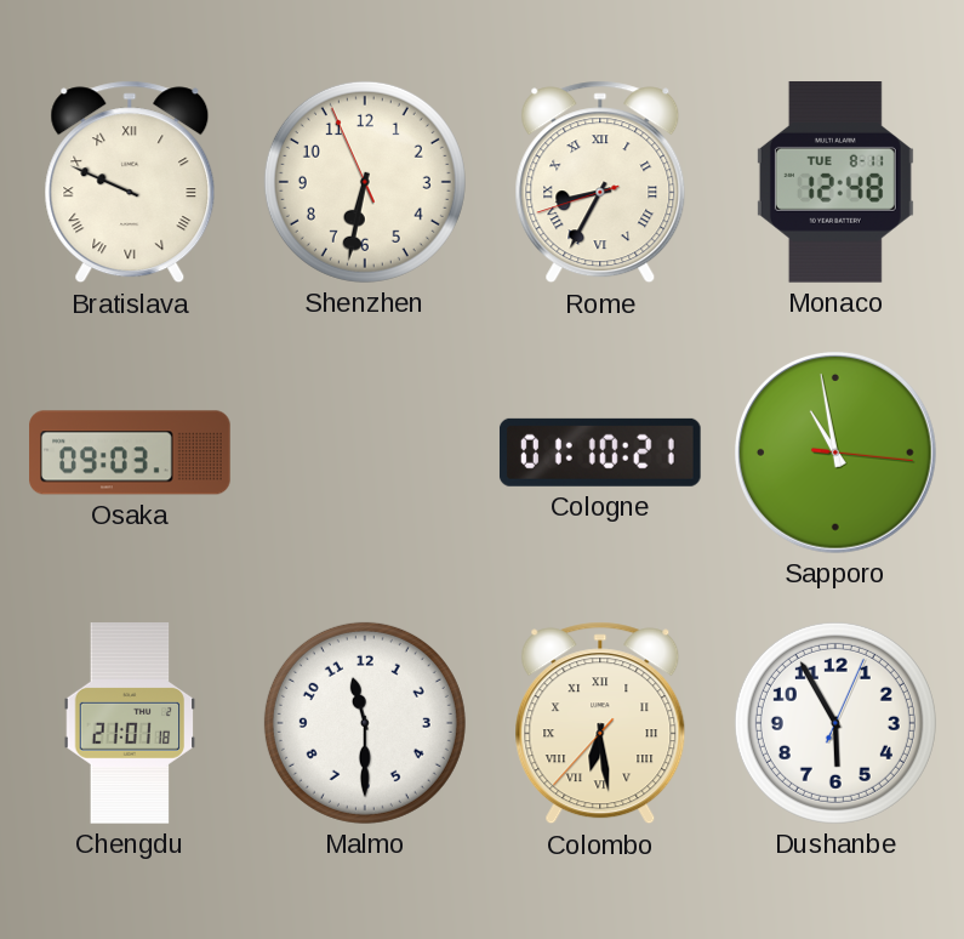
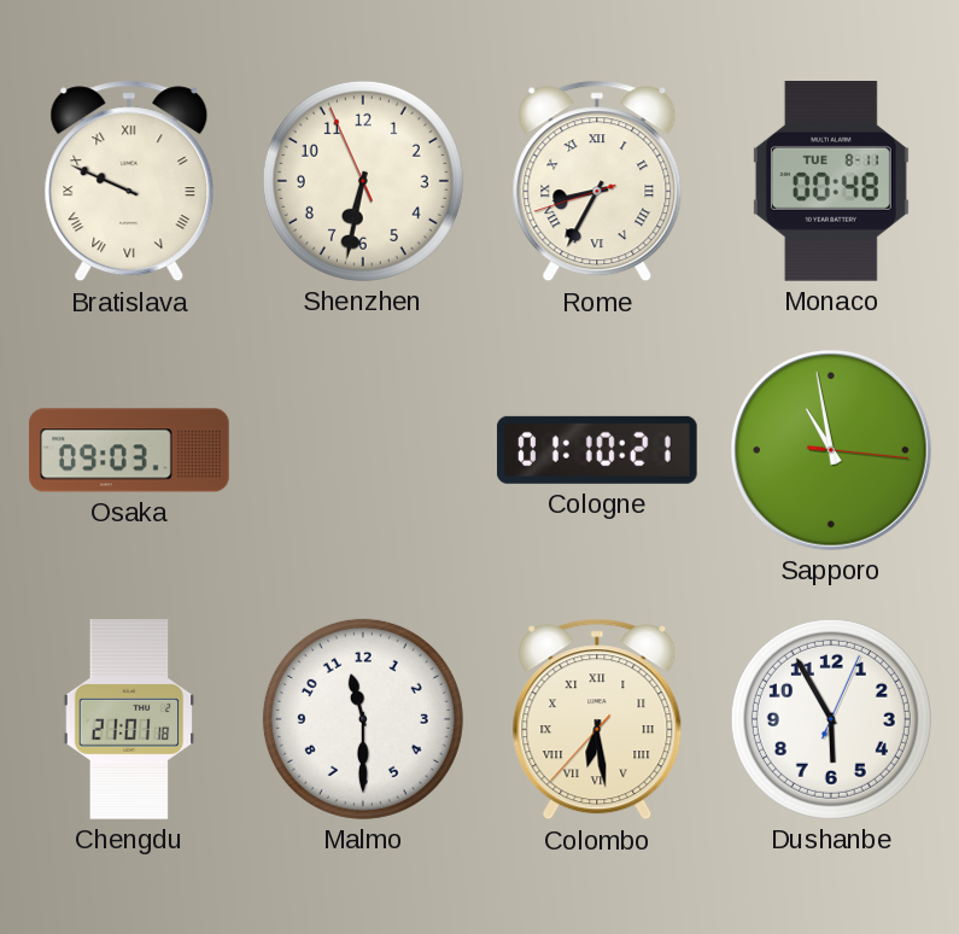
Monaco: 12:48 -> 00:48
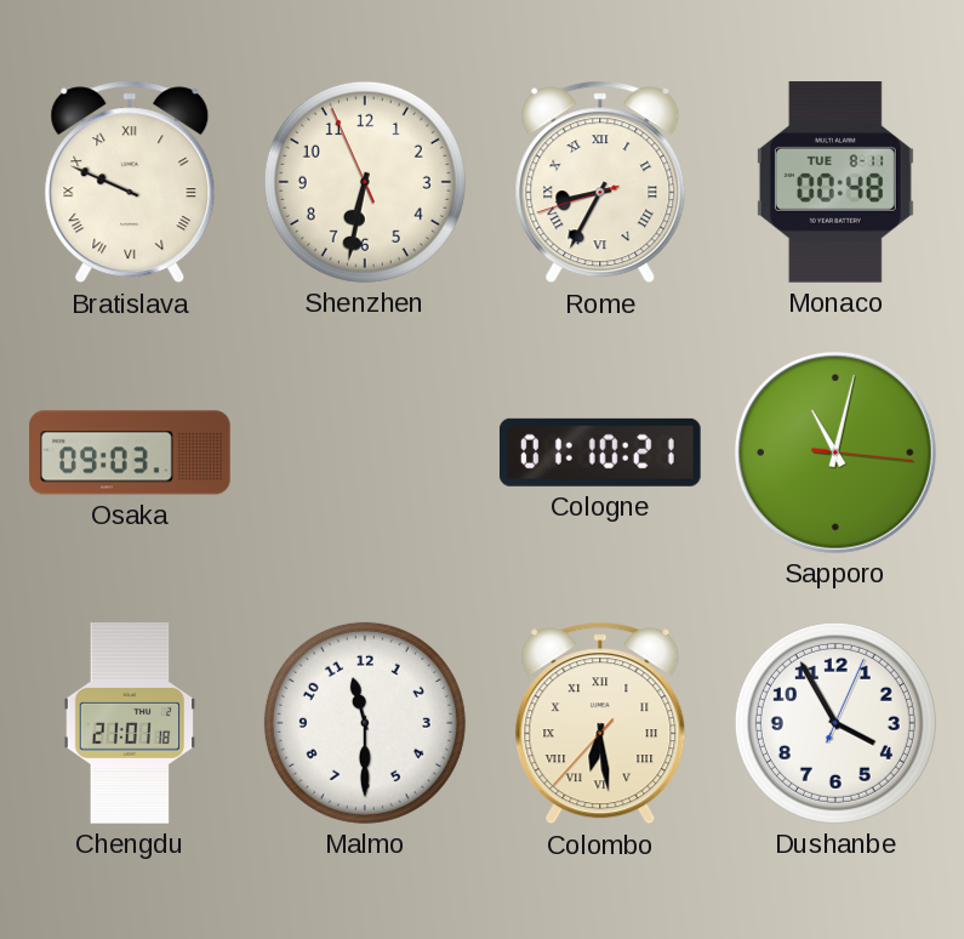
Sapporo: 10:58 -> 11:02
Dushanbe: 5:55 -> 3:55
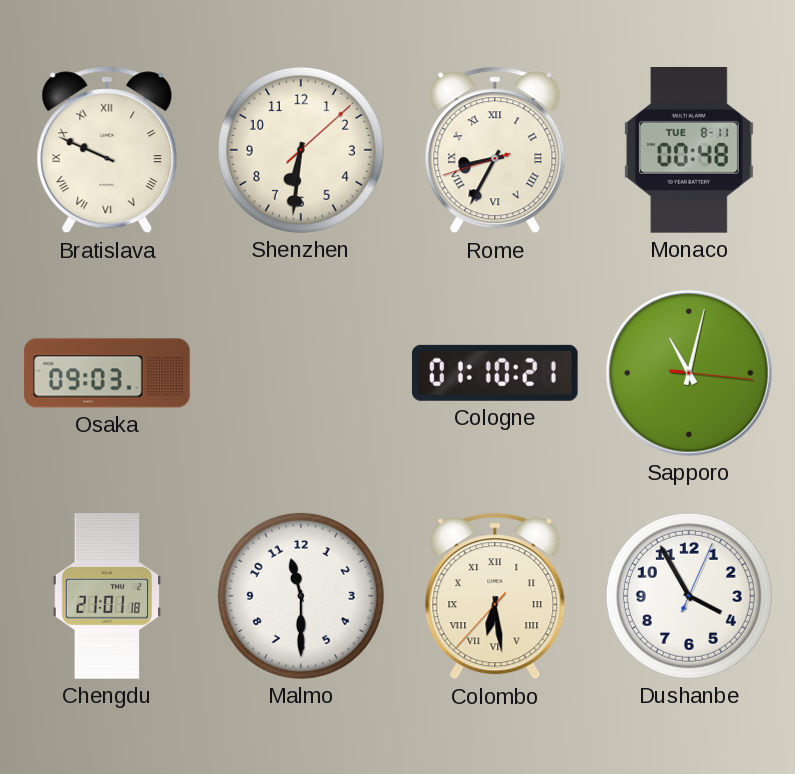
Shenzhen: 6:31:56 -> 6:31:08
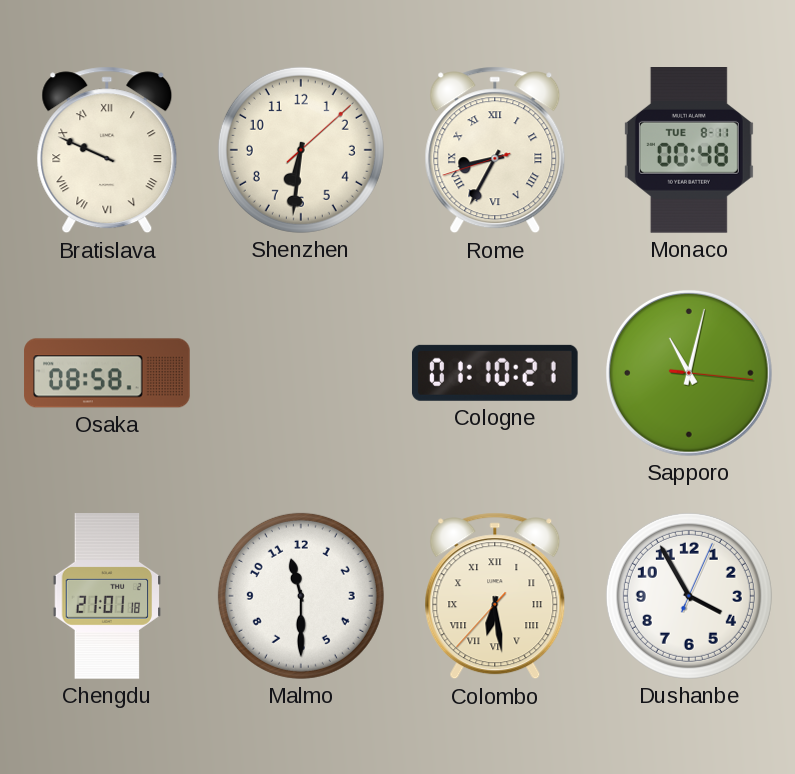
Osaka: 09:03 -> 08:58
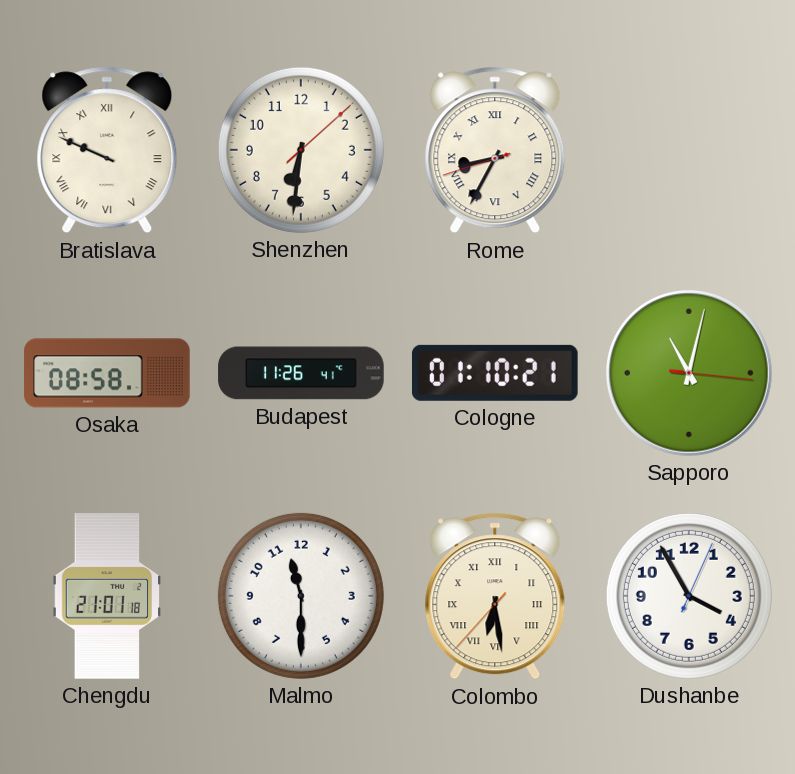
Monaco: 00:48 -> none
Budapest: none -> 11:26
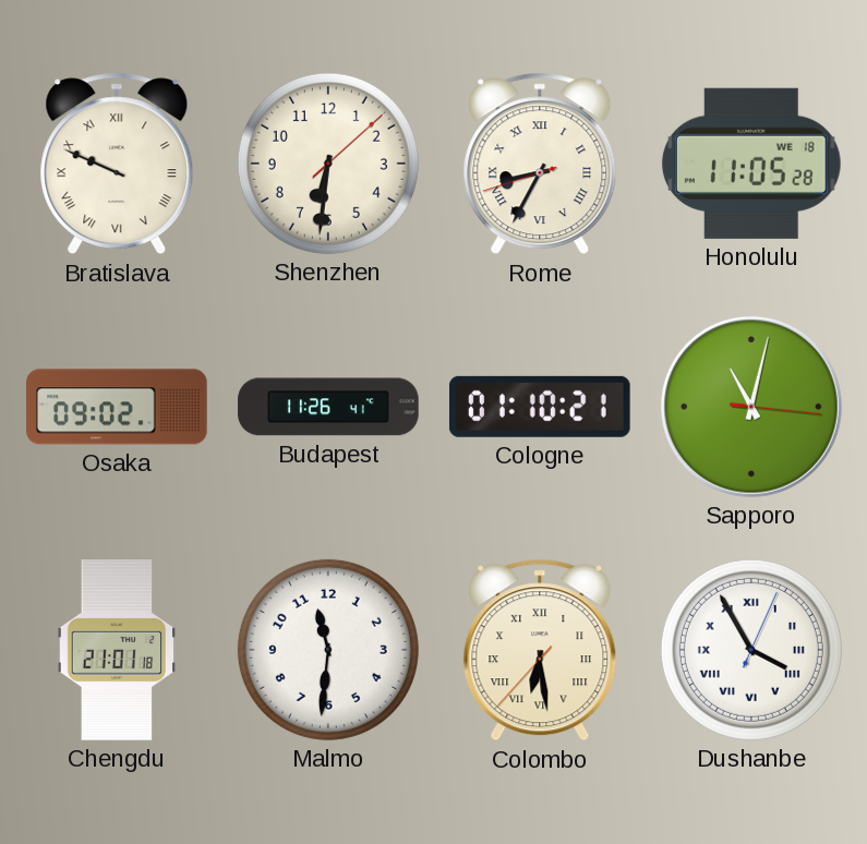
Honolulu: none -> 11:05
Osaka: 08:58 -> 09:02
Malmo: 11:30 -> 11:31
Dushanbe numerals: Arabic -> Roman
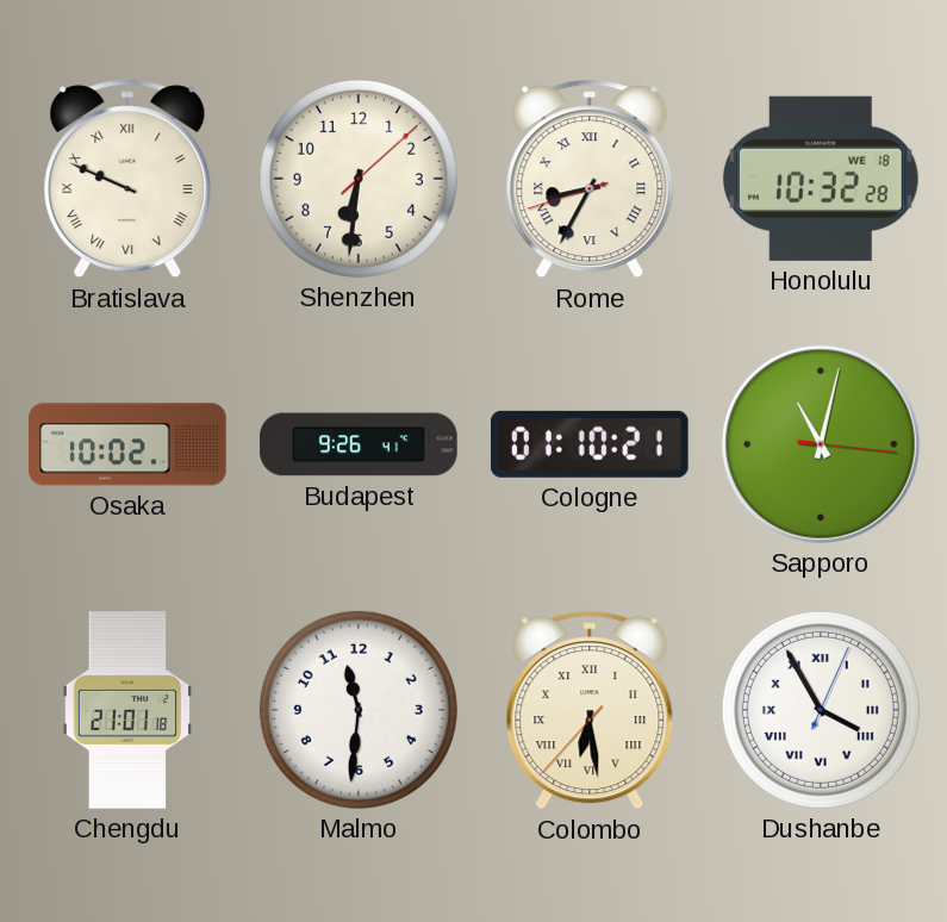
Honolulu: 11:05 -> 10:32
Osaka: 09:02 -> 10:02
Budapest: 11:26 -> 9:26
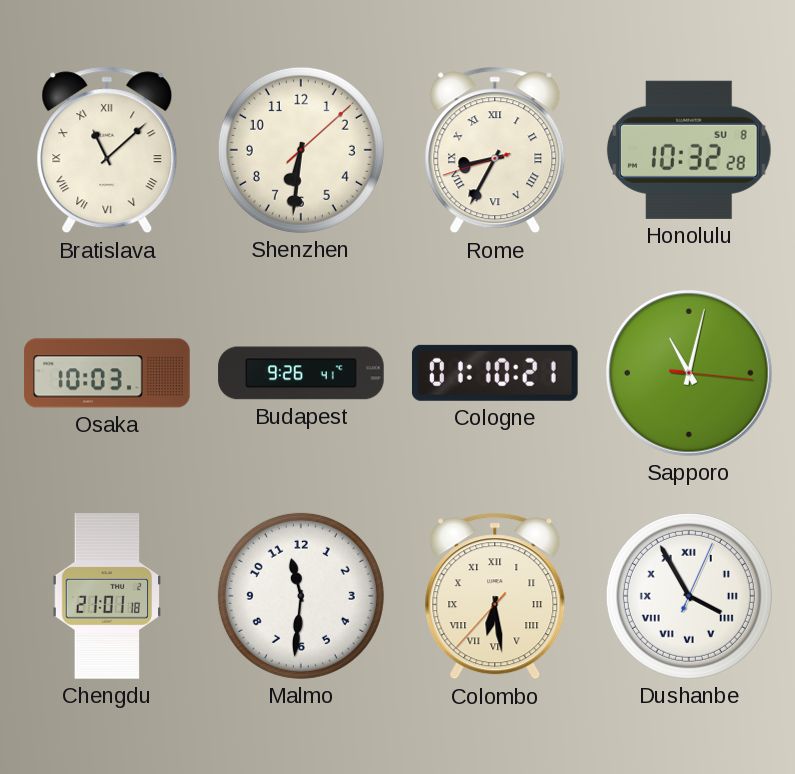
Bratislava: 9:49 -> 11:08
Honolulu date: WE 18 -> SU 8
Osaka: 10:02 -> 10:03
